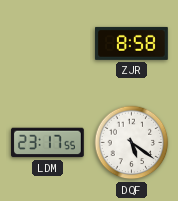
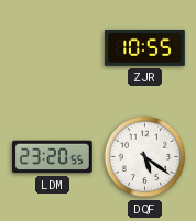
ZJR: 8:58 -> 10:55
LDM: 23:17 -> 23:20
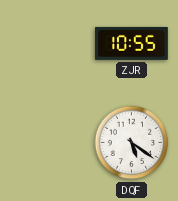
LDM: 23:20 -> none
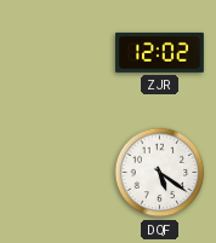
ZJR: 10:55 -> 12:02
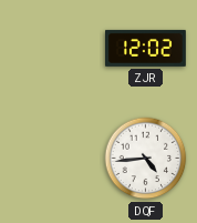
DQF: 5:21 -> 4:44
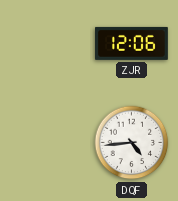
ZJR: 12:02 -> 12:06
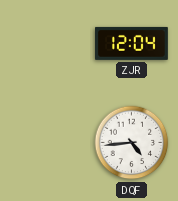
ZJR: 12:06 -> 12:04
